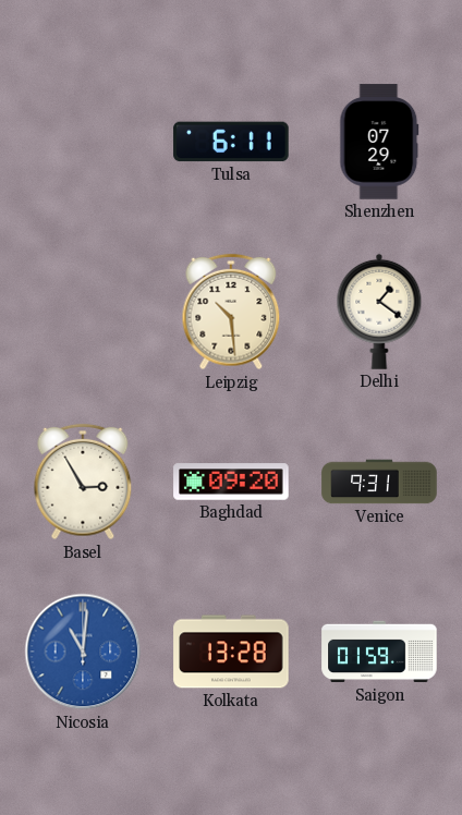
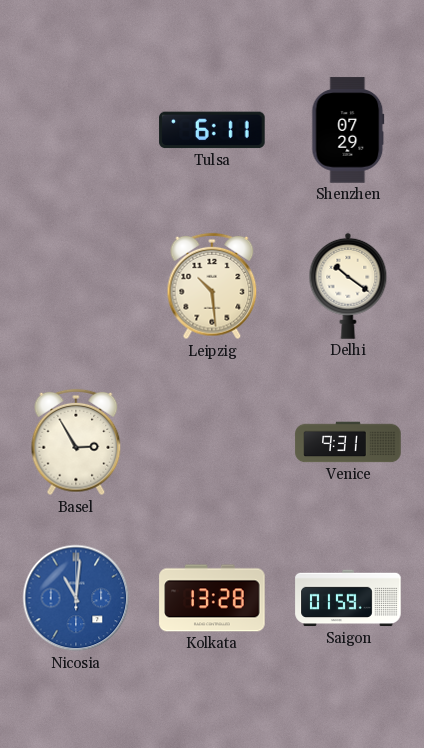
Delhi: 1:21 -> 10:21
Baghdad: 09:20 -> none
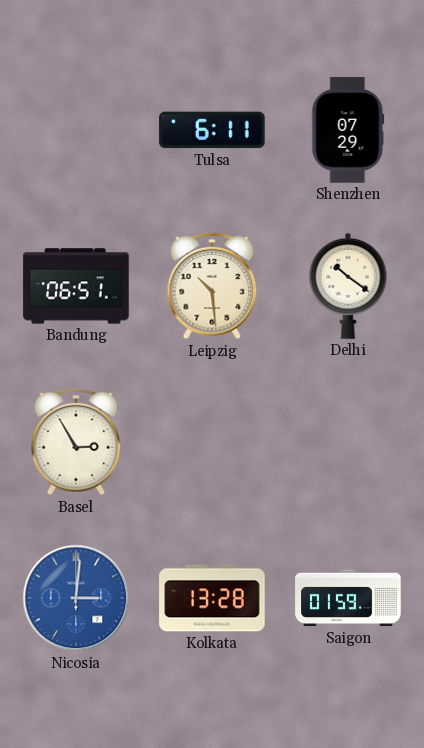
Bandung: none -> 06:51
Venice: 9:31 -> none
Nicosia: 11:01 -> 3:01
